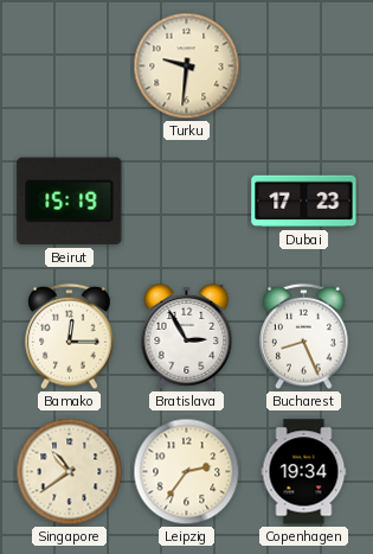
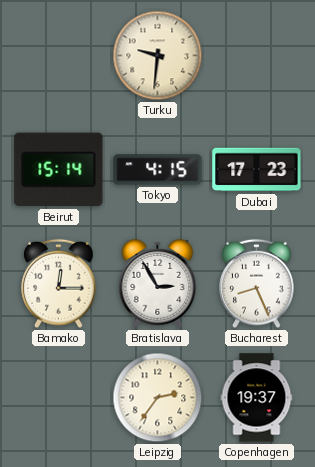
Beirut: 15:19 -> 15:14
Tokyo: none -> 4:15
Singapore: 10:39 -> none
Copenhagen: 19:34 -> 19:37
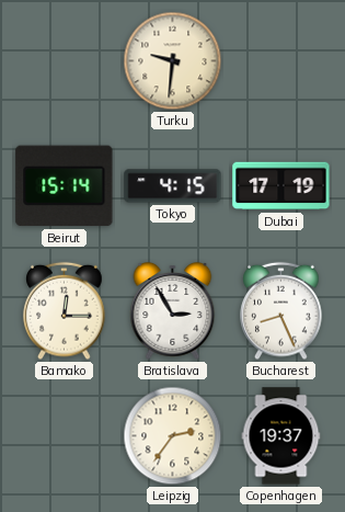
Dubai: 17:23 -> 17:19
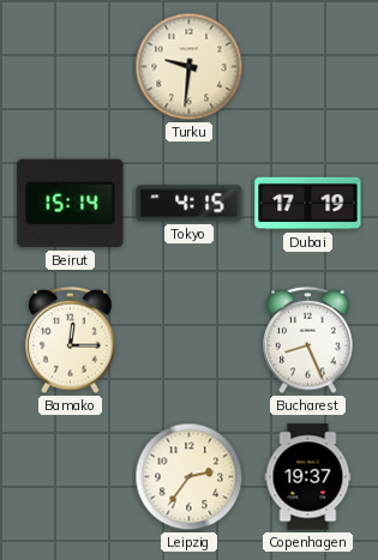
Bratislava: 2:55 -> none
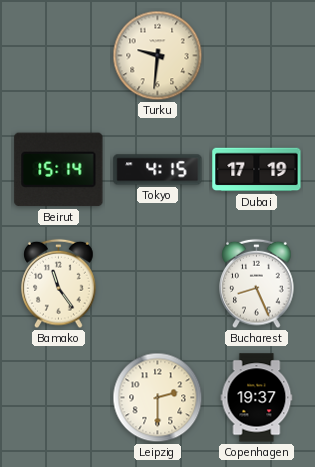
Bamako: 12:15 -> 11:24
Leipzig: 2:36 -> 2:30
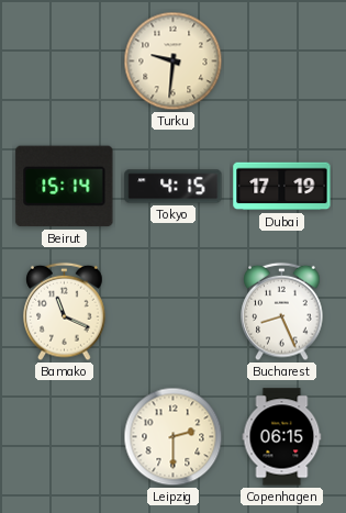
Bamako: 11:24 -> 11:19
Copenhagen: 19:37 -> 06:15
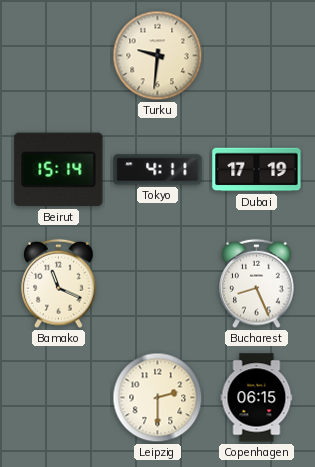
Tokyo: 4:15 -> 4:11
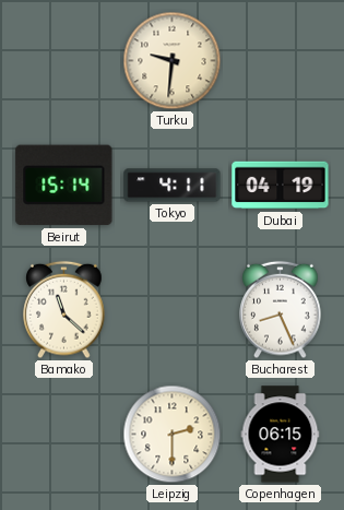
Dubai: 17:19 -> 04:19
Bamako: 11:19 -> 11:22
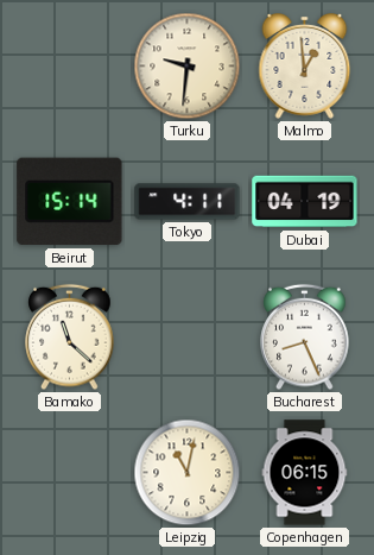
Malmo: none -> 12:59
Leipzig: 2:30 -> 11:02
